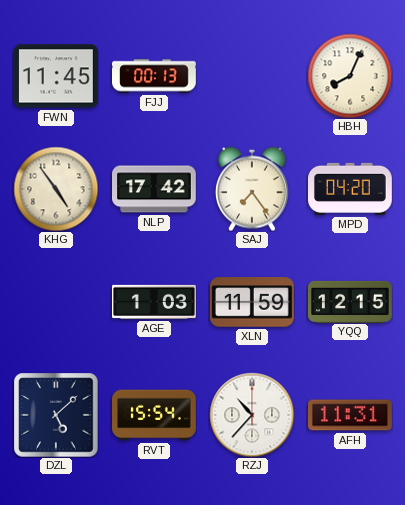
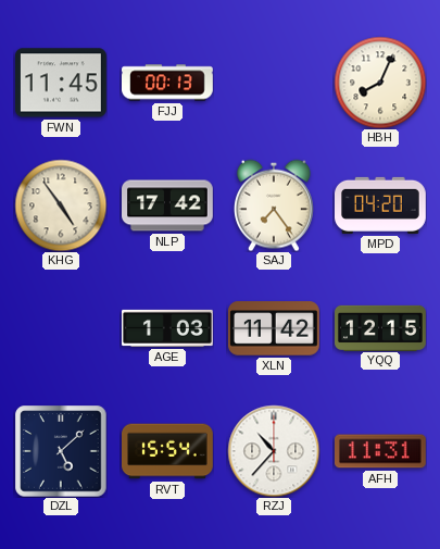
XLN: 11:59 -> 11:42
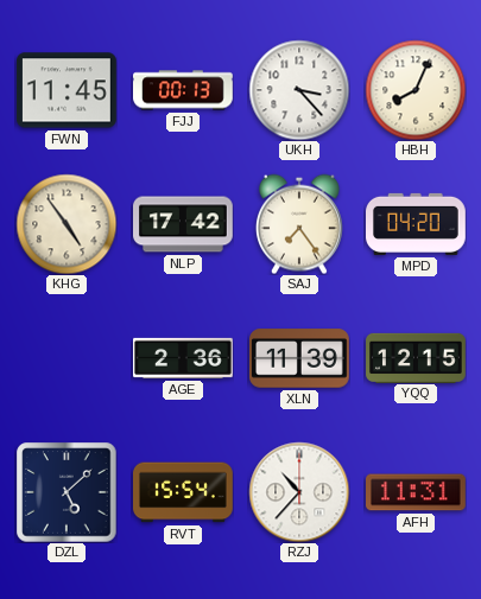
UKH: none -> 3:23
AGE: 1:03 -> 2:36
XLN: 11:42 -> 11:39
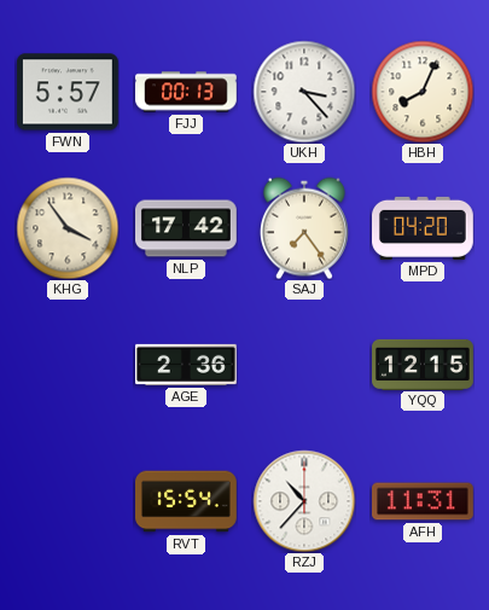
FWN: 11:45 -> 5:57
KHG: 4:54 -> 3:54
XLN: 11:39 -> none
DZL: 5:08 -> none
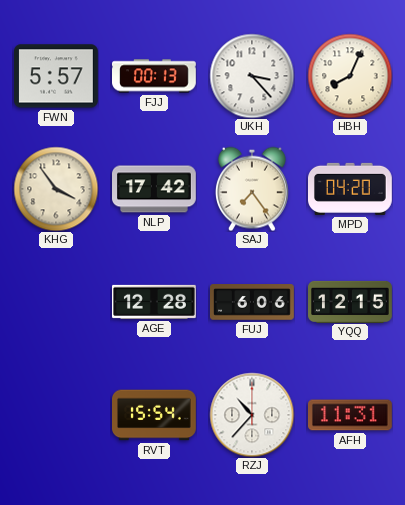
AGE: 2:36 -> 12:28
FUJ: none -> 6:06
